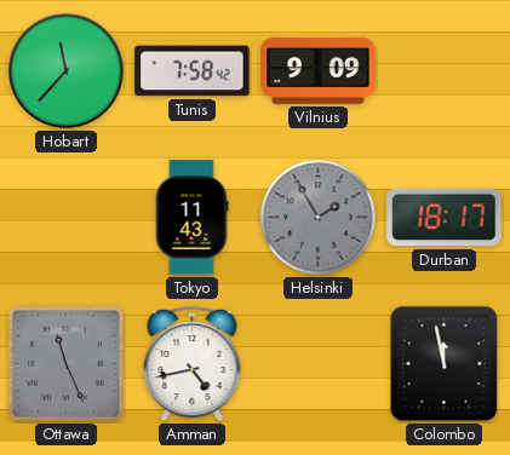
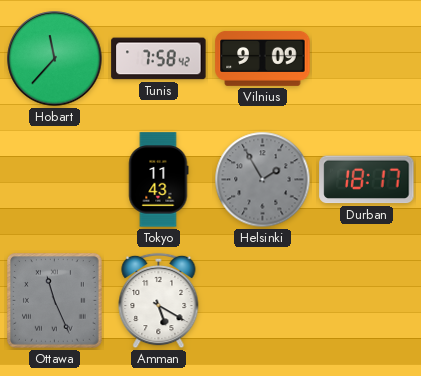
Amman: 4:43 -> 5:20
Colombo: 11:58 -> none
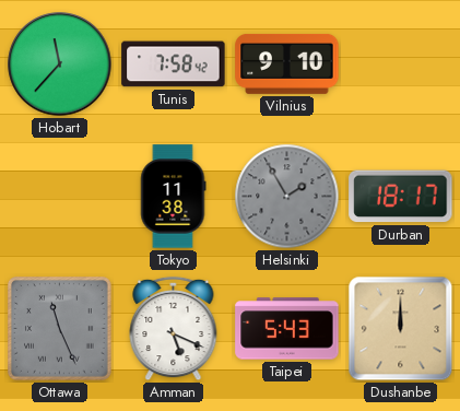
Vilnius: 9:09 -> 9:10
Tokyo: 11:43 -> 11:38
Amman: 5:20 -> 5:19
Taipei: none -> 5:43
Dushanbe: none -> 12:00
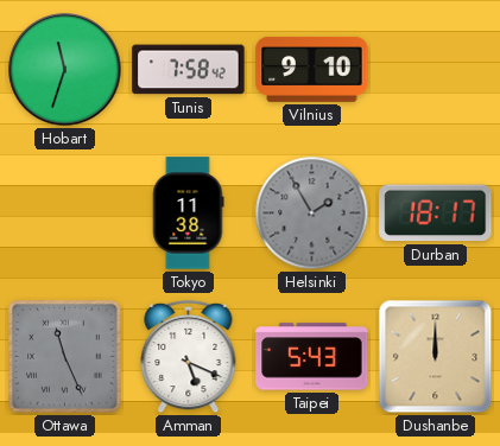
Hobart: 11:37 -> 11:33
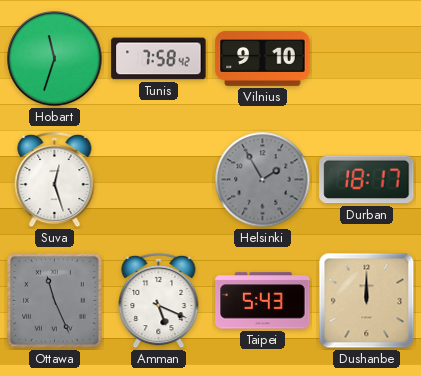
Suva: none -> 12:27
Tokyo: 11:38 -> none
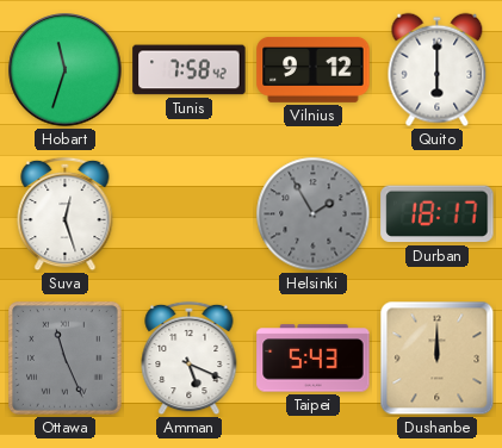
Vilnius: 9:10 -> 9:12
Quito: none -> 6:00
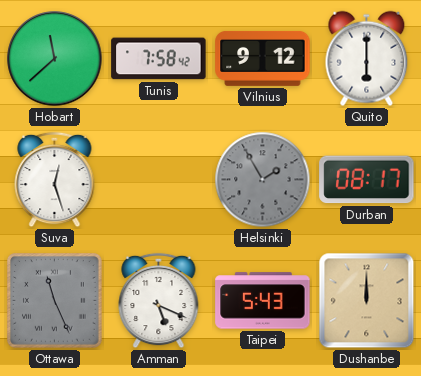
Hobart: 11:33 -> 11:38
Durban: 18:17 -> 08:17
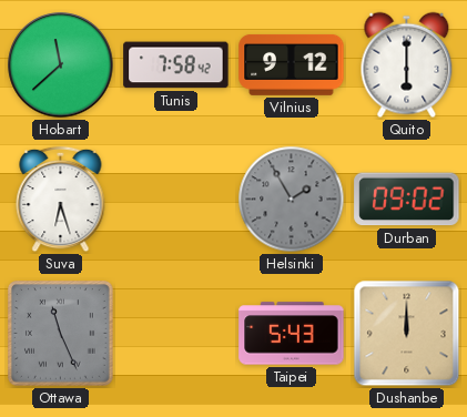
Suva: 12:27 -> 6:27
Durban: 08:17 -> 09:02
Amman: 5:19 -> none
